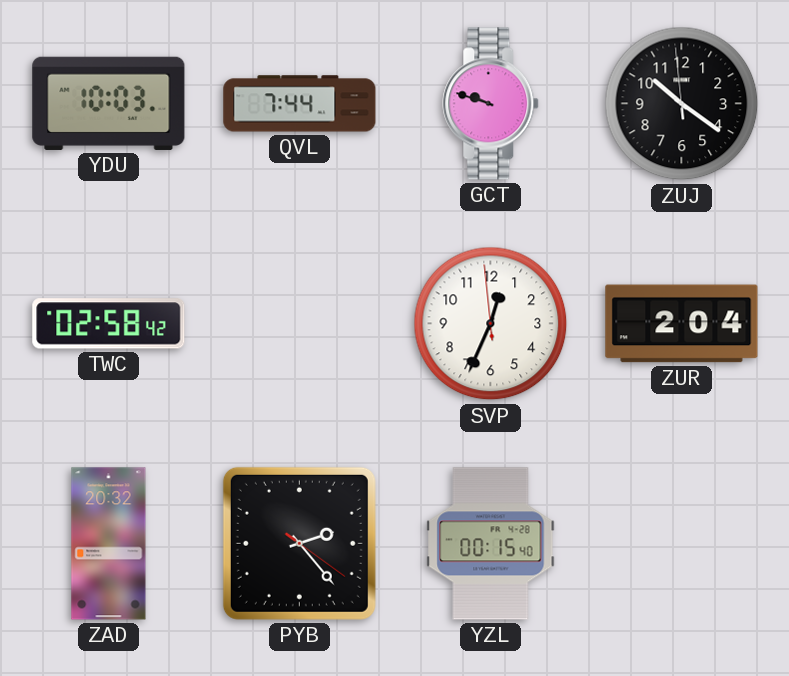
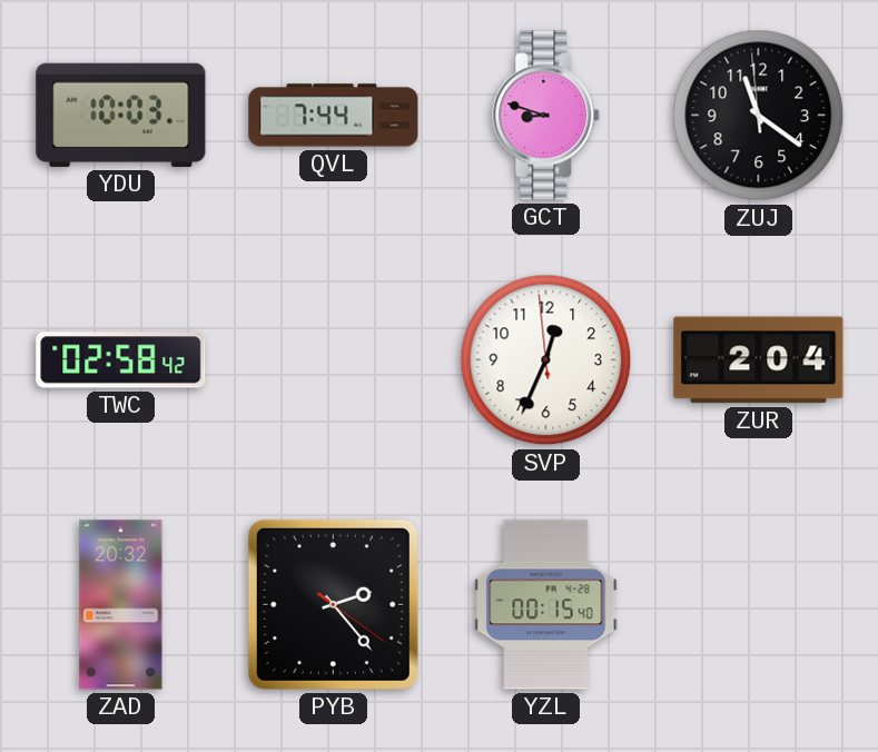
GCT: 9:48 -> 8:48
ZUJ: 10:20 -> 11:20
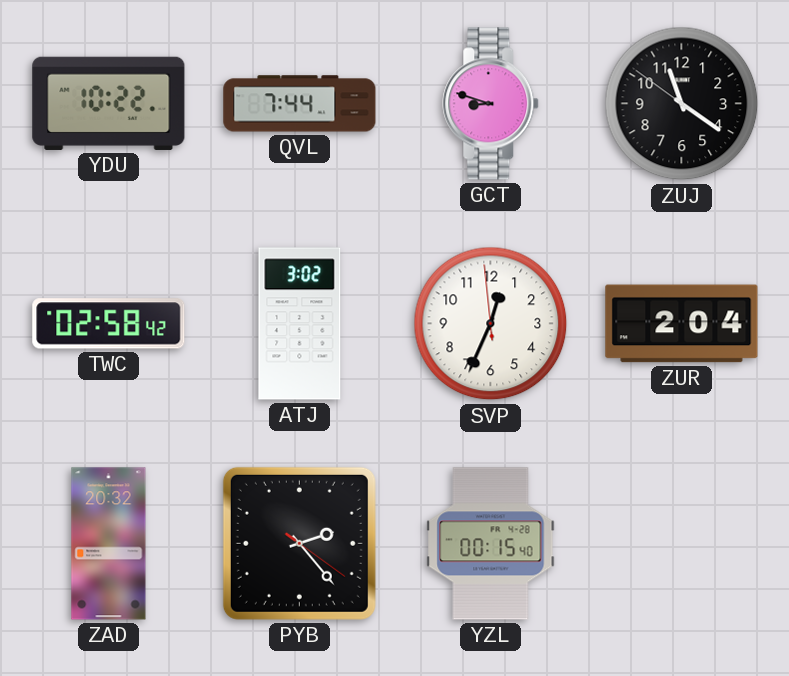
YDU: 10:03 -> 10:22
ZUJ: 11:20:59 -> 11:20:51
ATJ: none -> 3:02
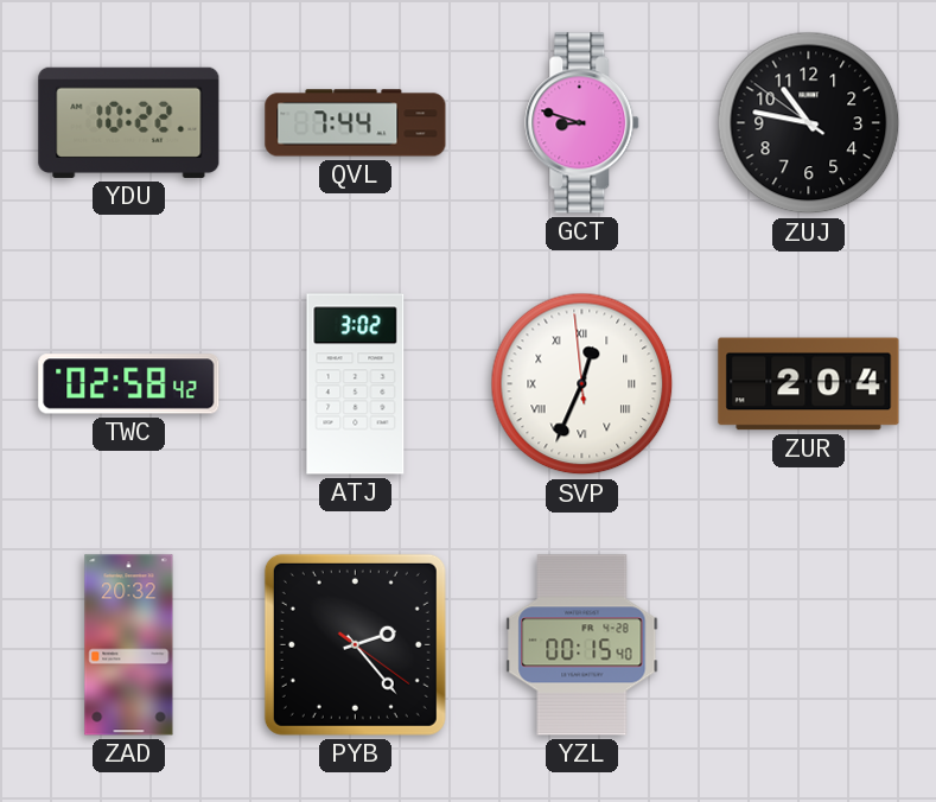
ZUJ: 11:20 -> 10:46
SVP numerals: Arabic -> Roman
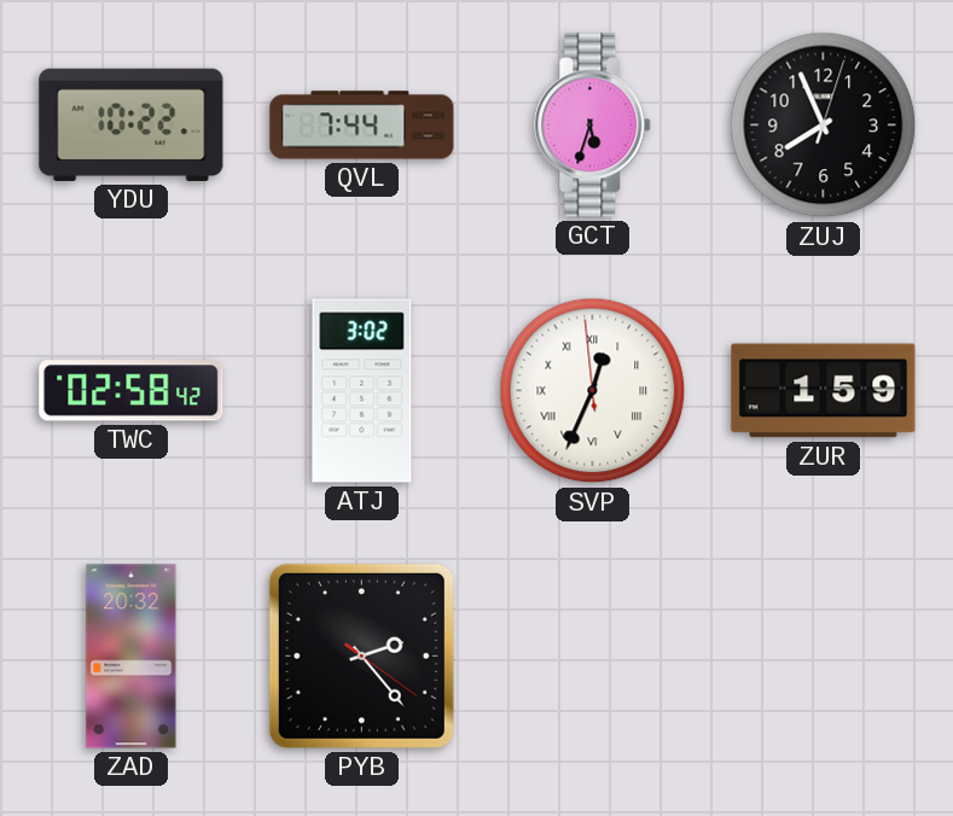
GCT: 8:48 -> 5:33
ZUJ: 10:46 -> 7:56
ZUR: 2:04 -> 1:59
YZL: 00:15 -> none
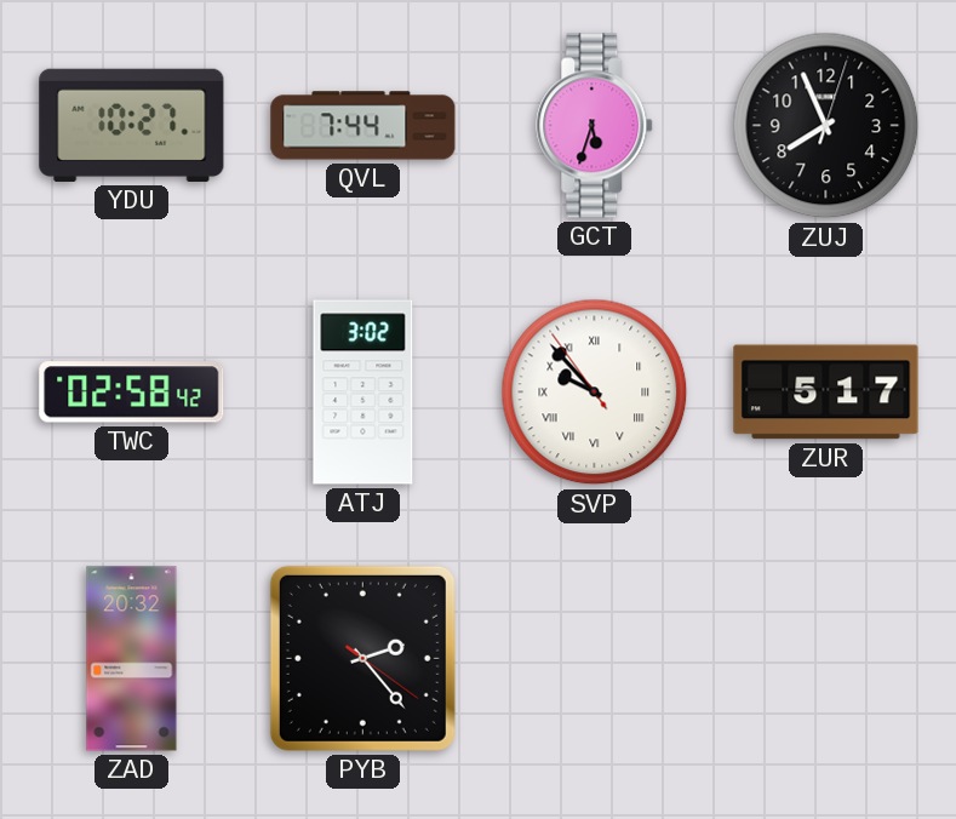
YDU: 10:22 -> 10:27
SVP: 12:33 -> 9:52
ZUR: 1:59 -> 5:17
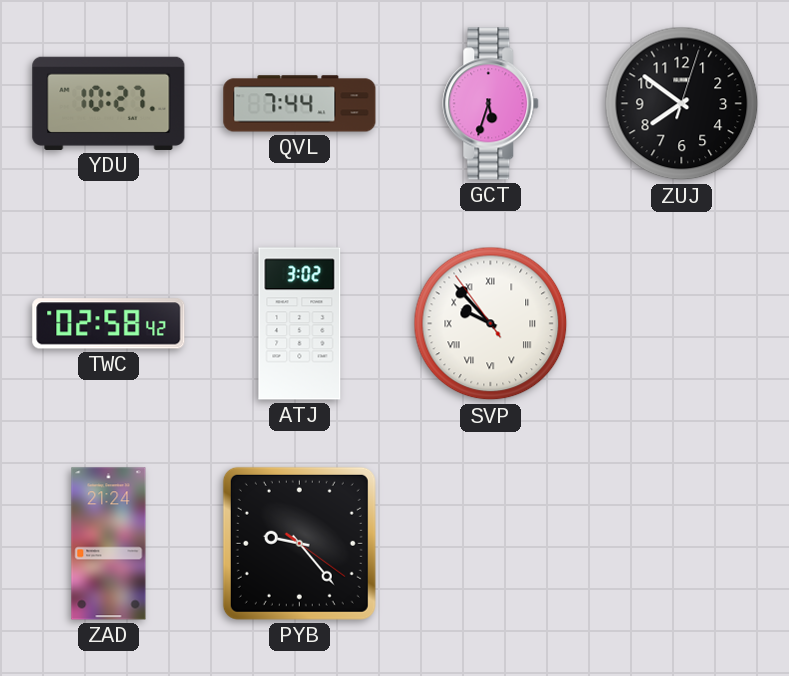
ZUJ: 7:56 -> 7:51
ZUR: 5:17 -> none
ZAD: 20:32 -> 21:24
PYB: 2:23 -> 9:23
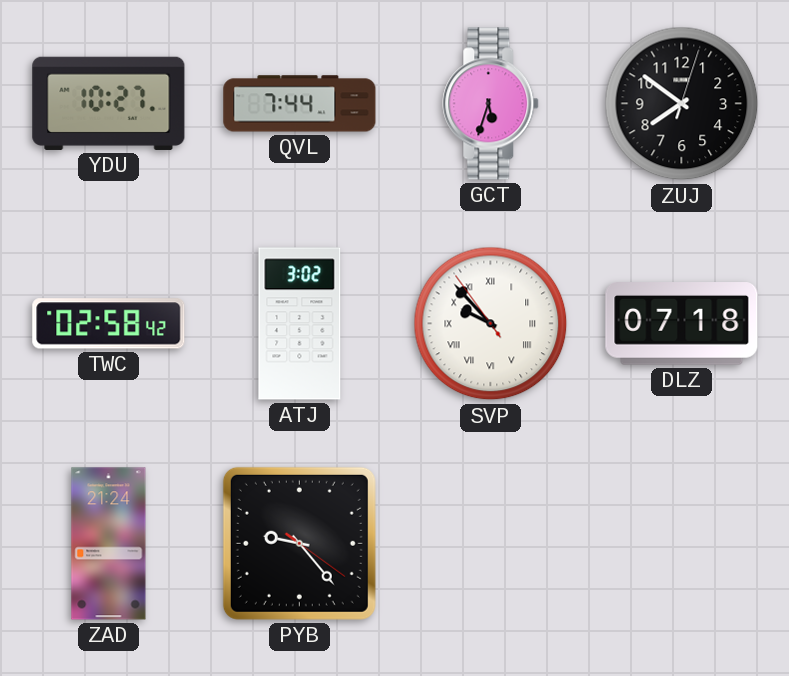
DLZ: none -> 07:18
